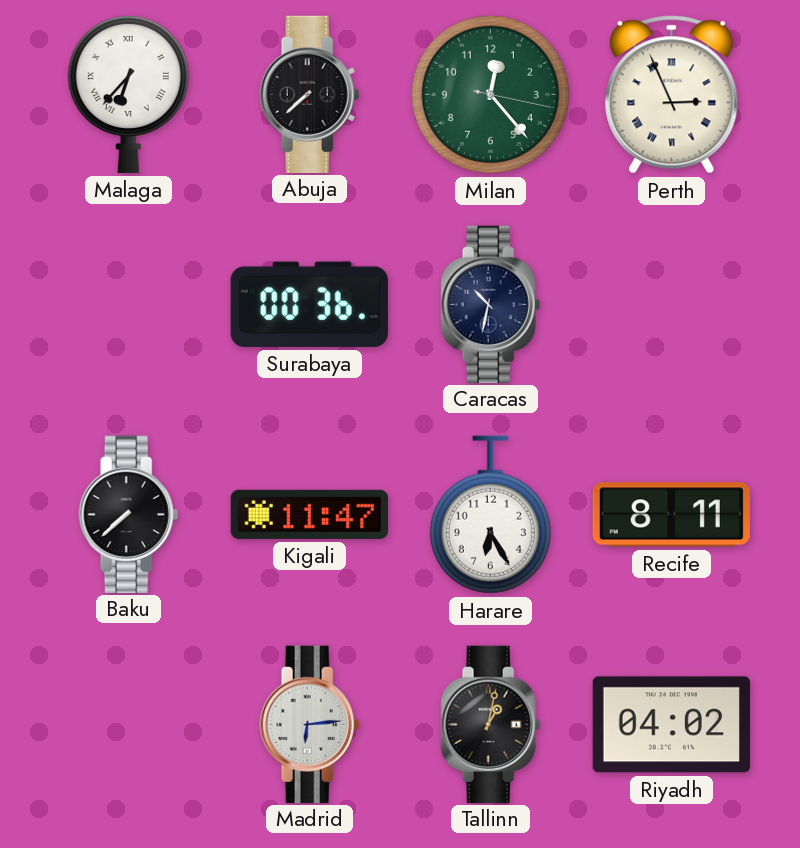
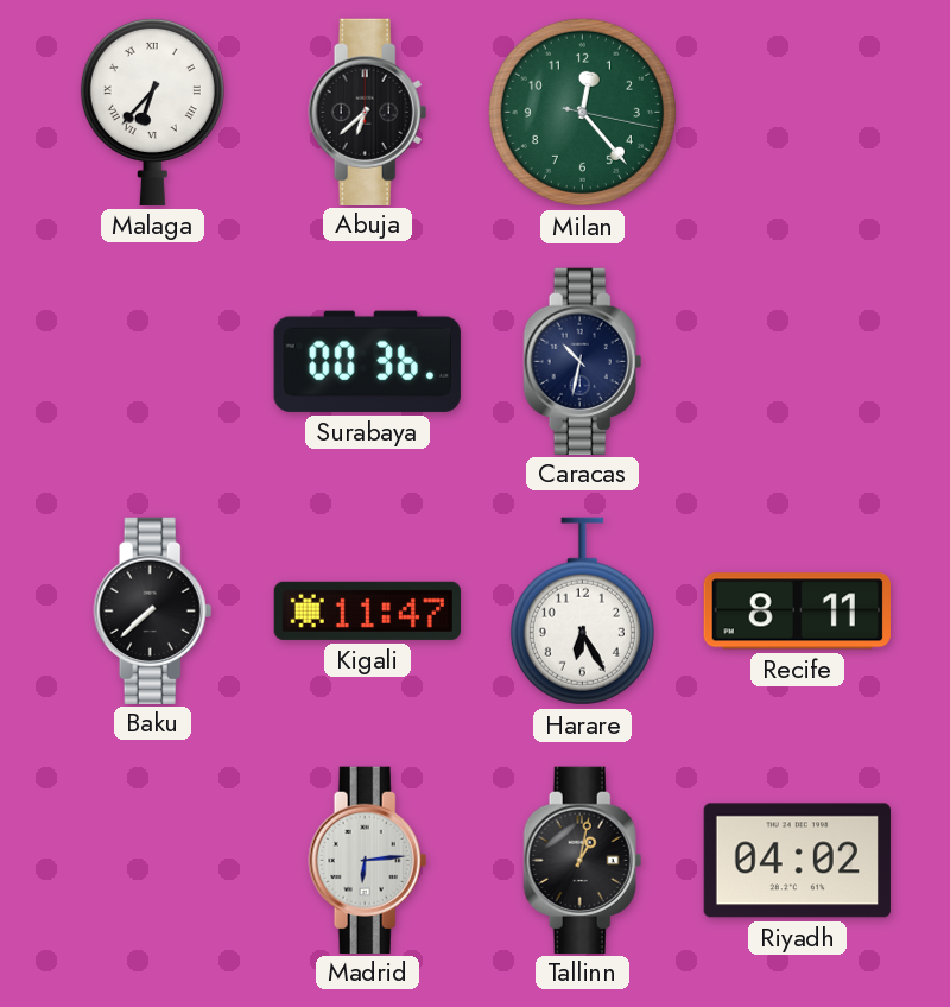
Abuja: 7:38 -> 6:38
Perth: 2:56 -> none
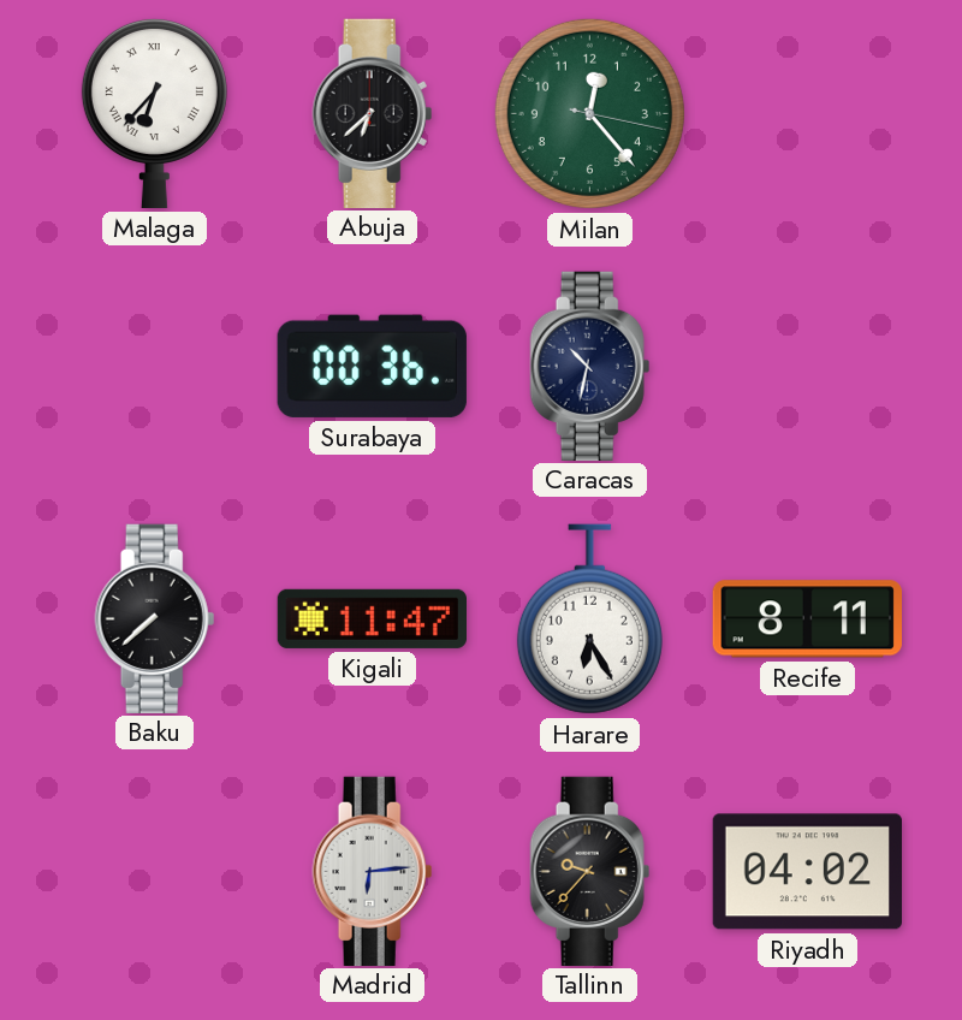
Tallinn: 1:02 -> 9:37
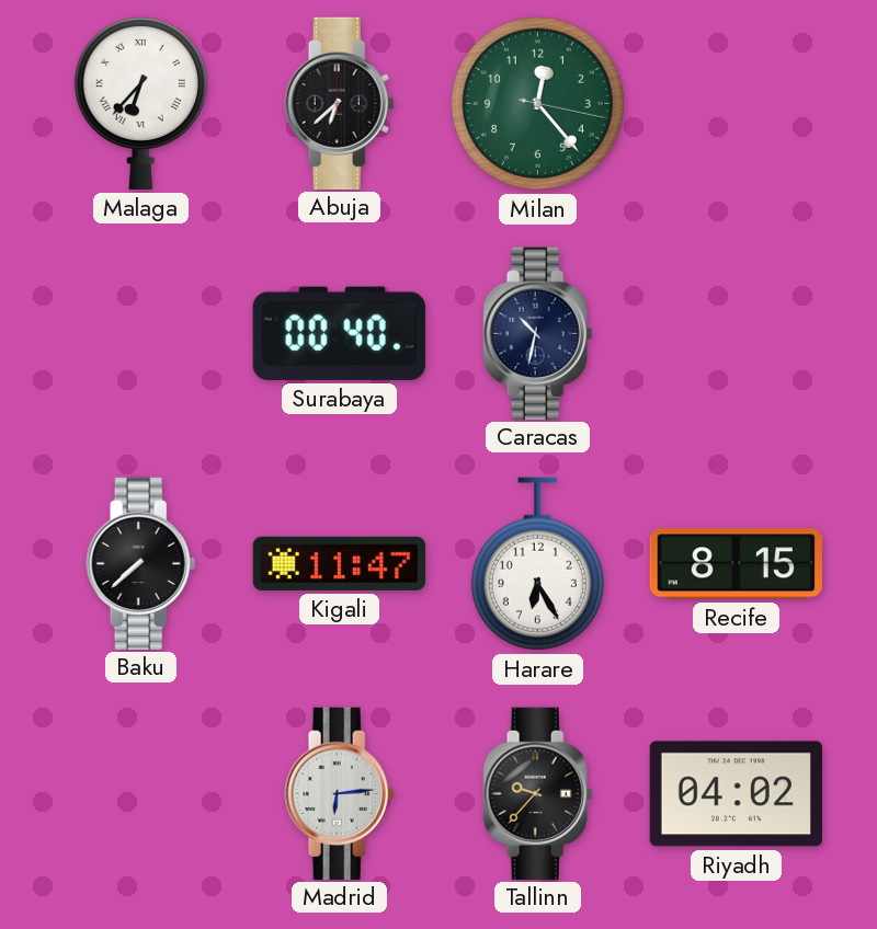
Surabaya: 00:36 -> 00:40
Recife: 8:11 -> 8:15
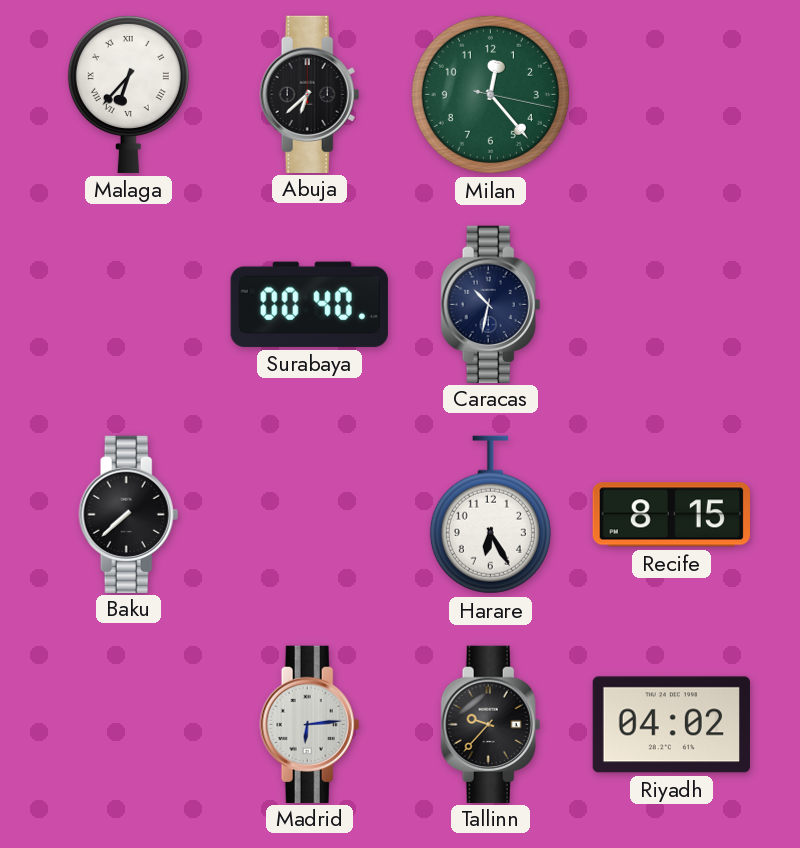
Kigali: 11:47 -> none
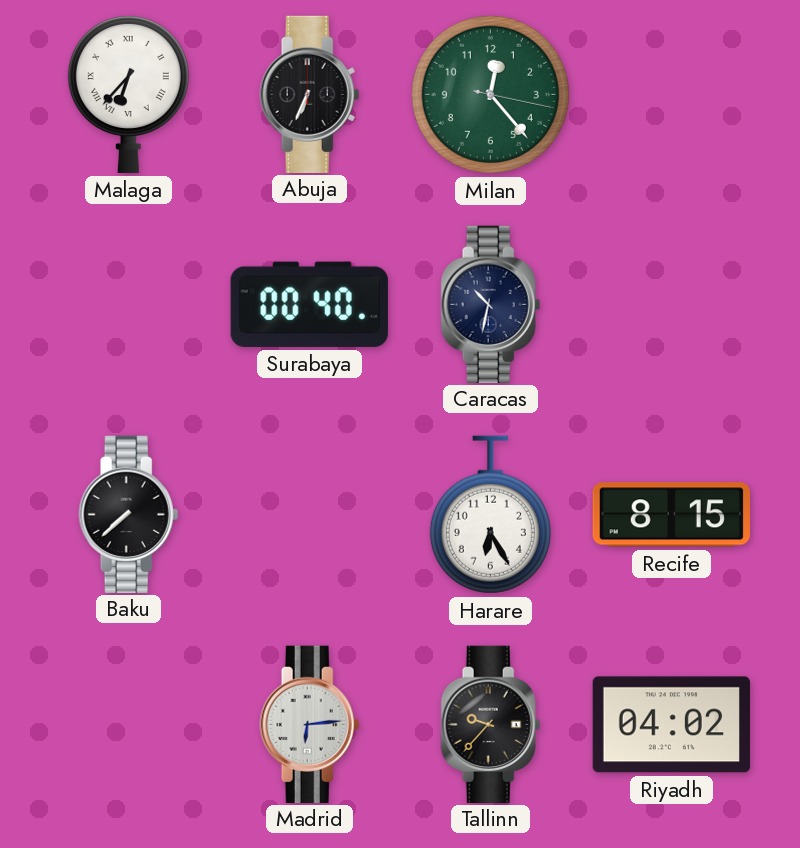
Abuja: 6:38 -> 6:34
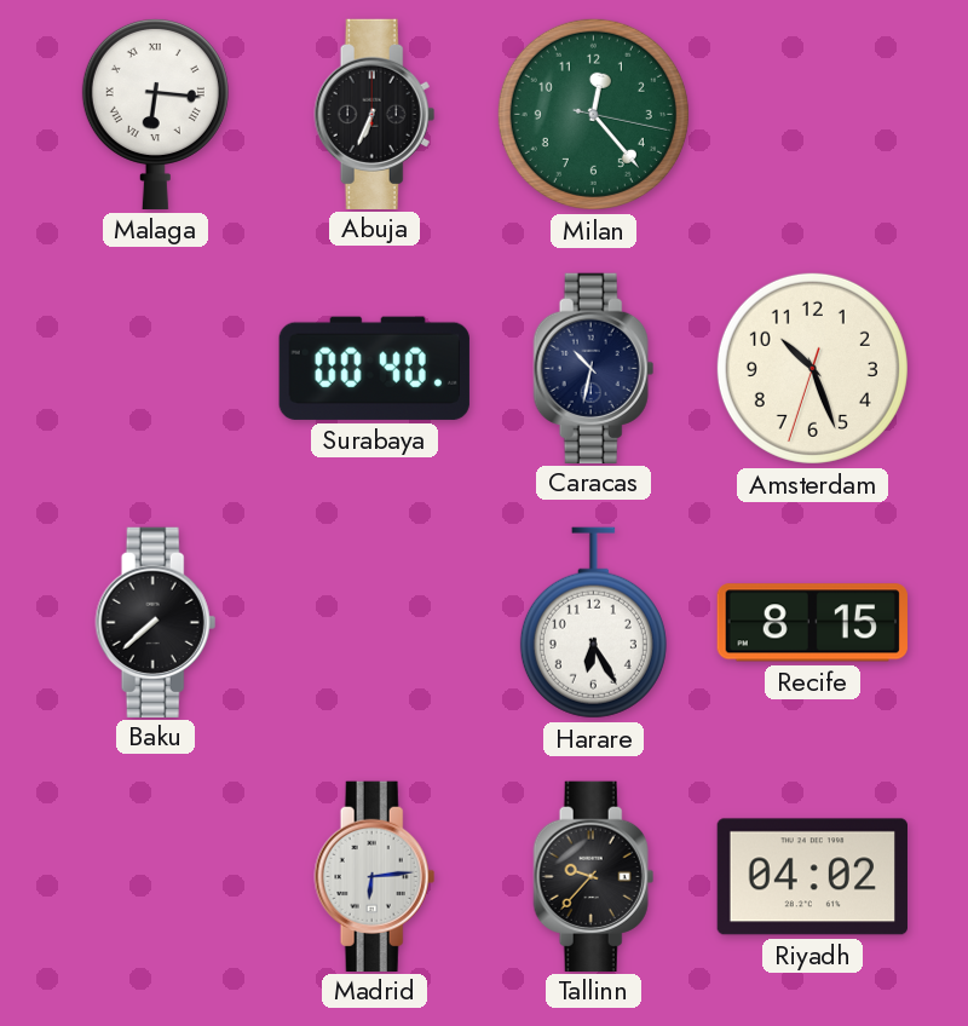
Malaga: 6:37 -> 6:16
Amsterdam: none -> 10:26
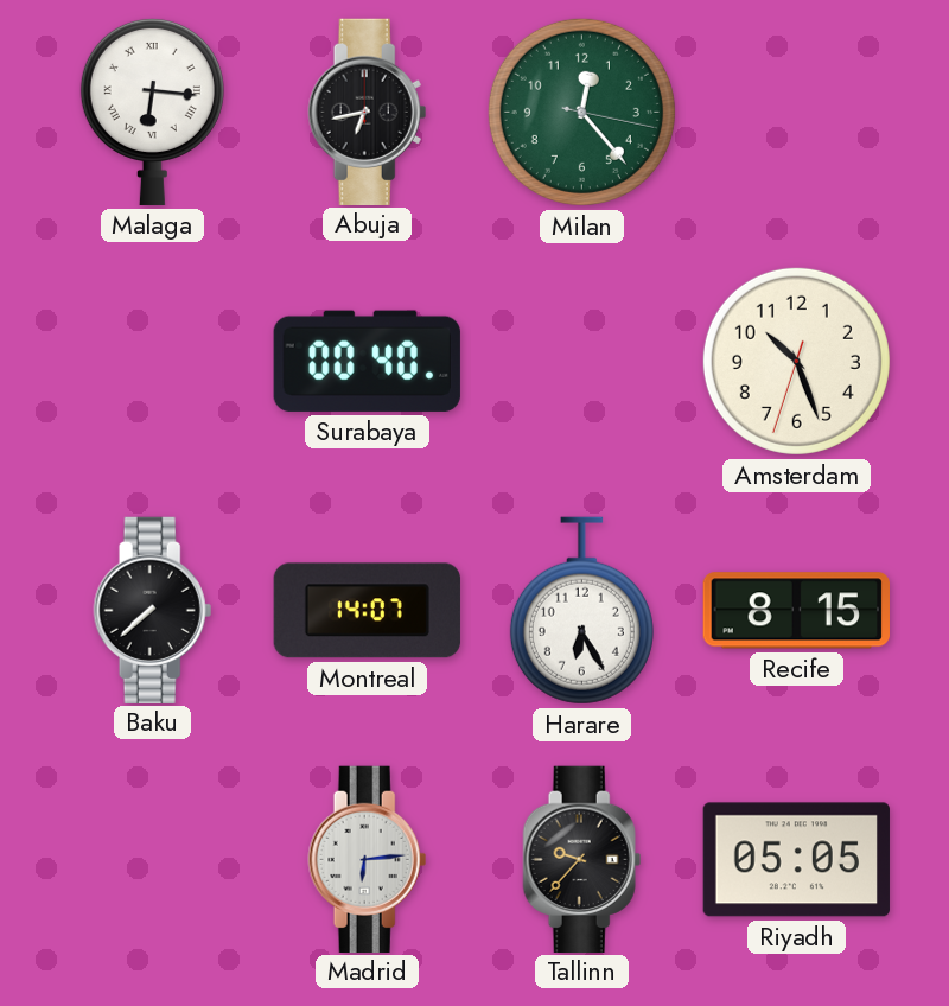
Abuja: 6:34 -> 6:43
Caracas: 10:32 -> none
Montreal: none -> 14:07
Riyadh: 04:02 -> 05:05
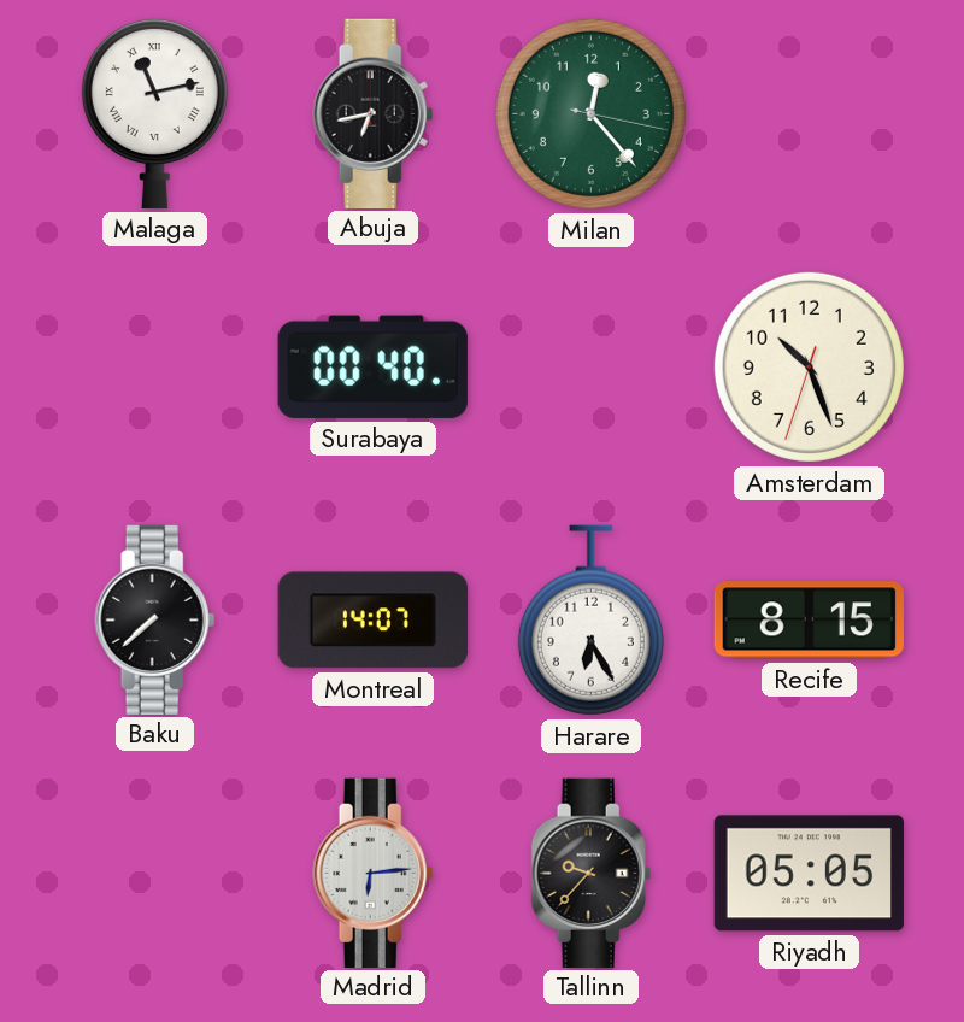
Malaga: 6:16 -> 11:13
